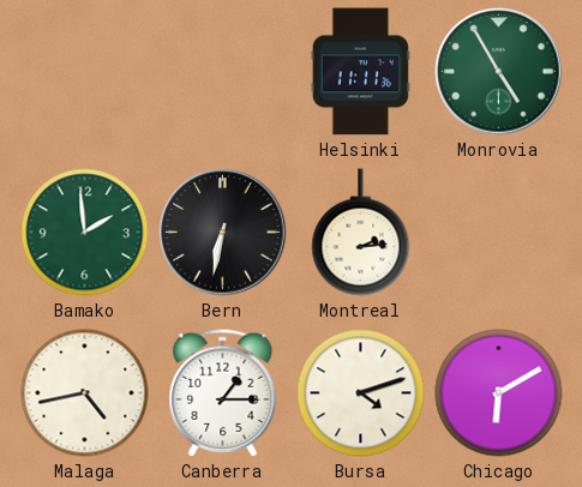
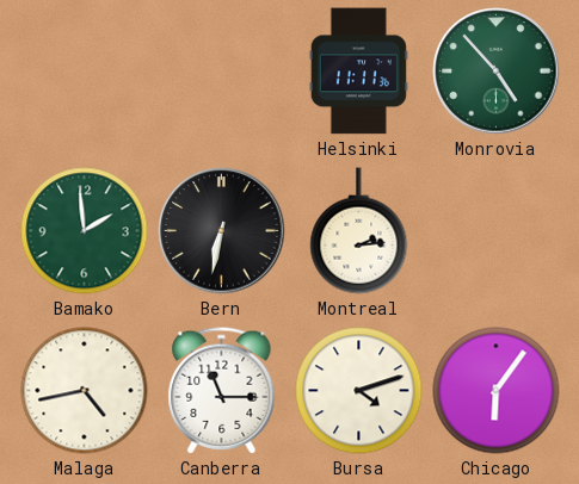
Monrovia: 4:55 -> 4:53
Canberra: 1:15 -> 11:15
Chicago: 6:10 -> 6:06
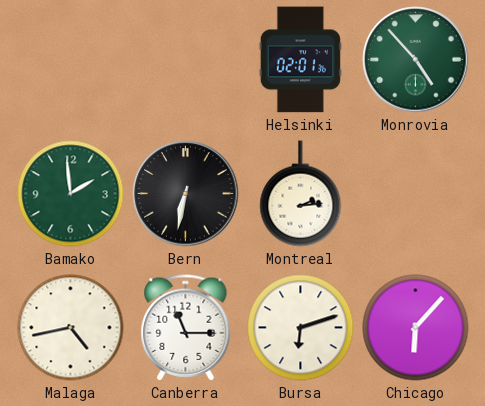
Helsinki: 11:11 -> 02:01
Bursa: 4:12 -> 6:12
Chicago: 6:06 -> 6:07
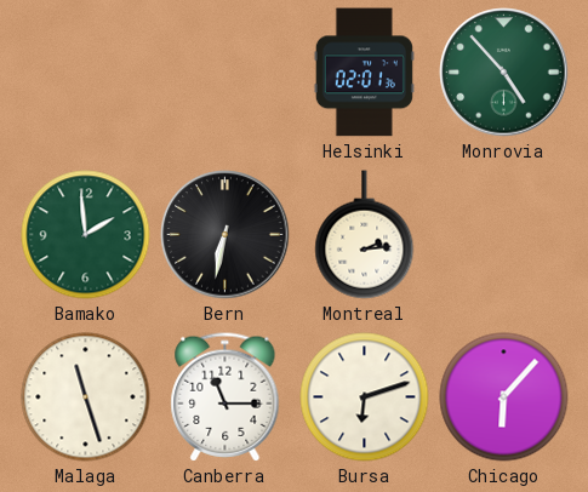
Malaga: 4:43 -> 11:27
